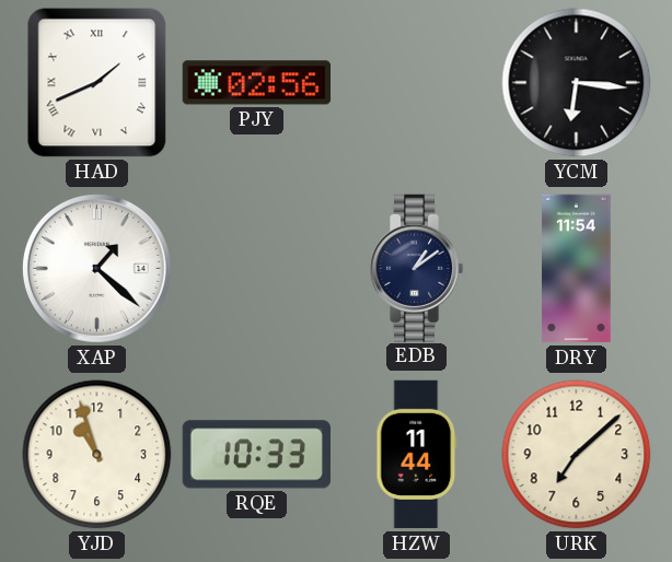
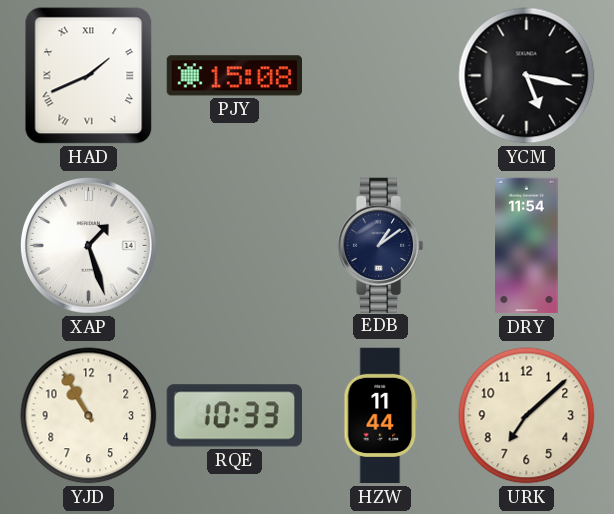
PJY: 02:56 -> 15:08
YCM: 6:16 -> 5:17
XAP: 1:22 -> 1:27
YJD: 10:57 -> 10:55
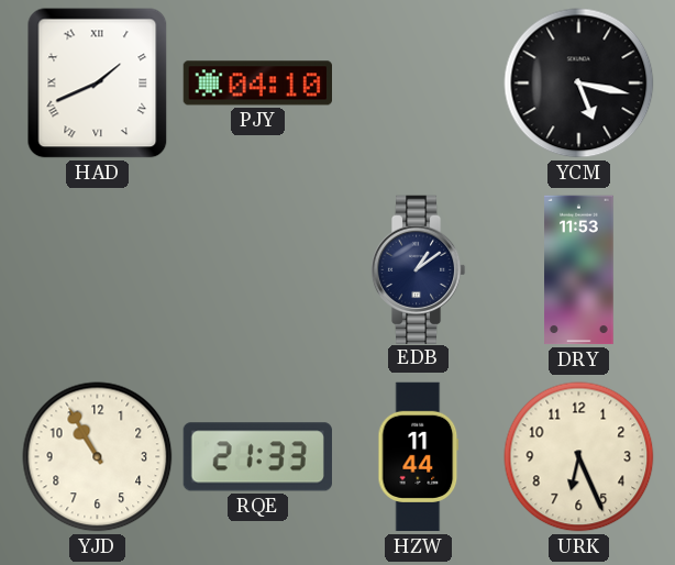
PJY: 15:08 -> 04:10
XAP: 1:27 -> none
DRY: 11:54 -> 11:53
RQE: 10:33 -> 21:33
URK: 7:08 -> 6:26
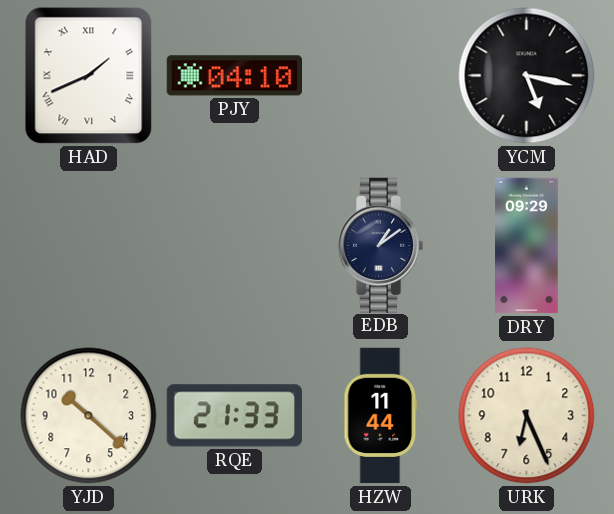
DRY: 11:53 -> 09:29
YJD: 10:55 -> 10:22
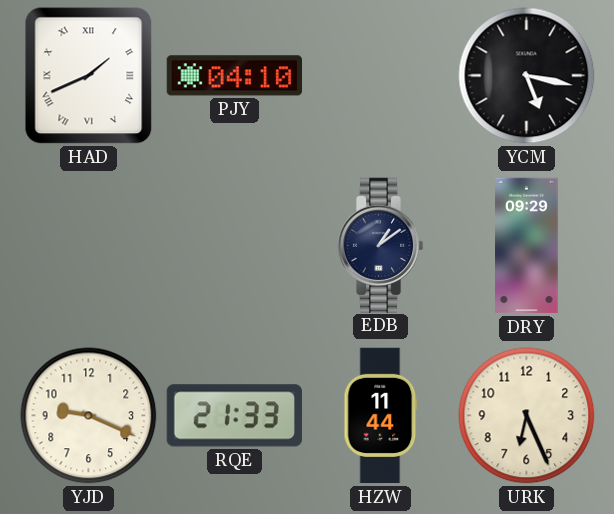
YJD: 10:22 -> 9:19
